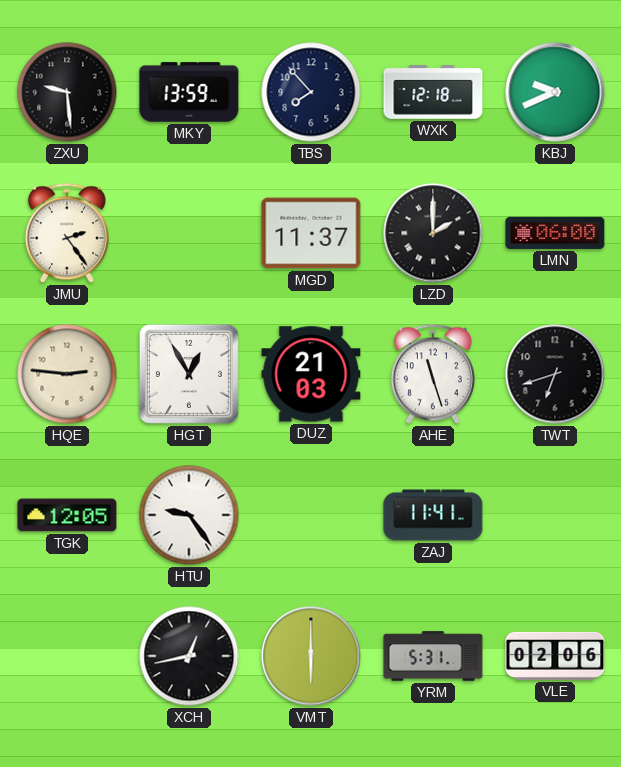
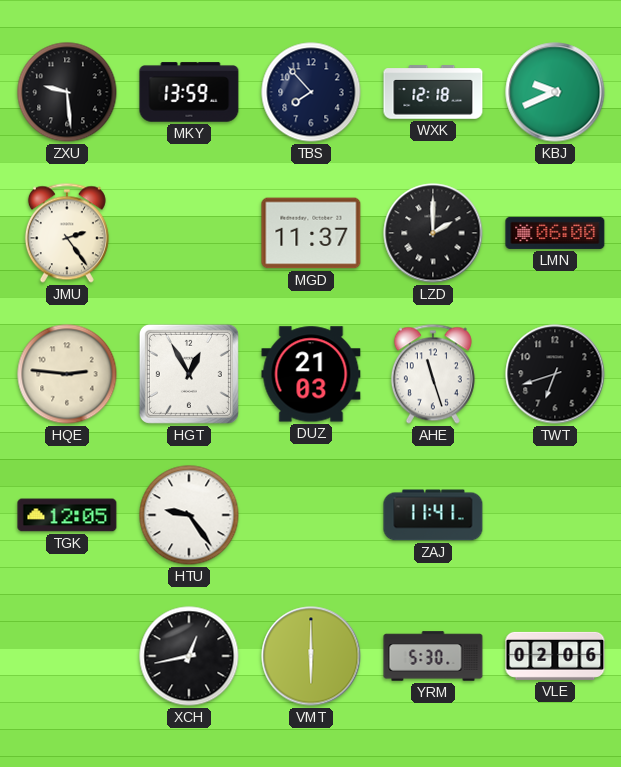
YRM: 5:31 -> 5:30
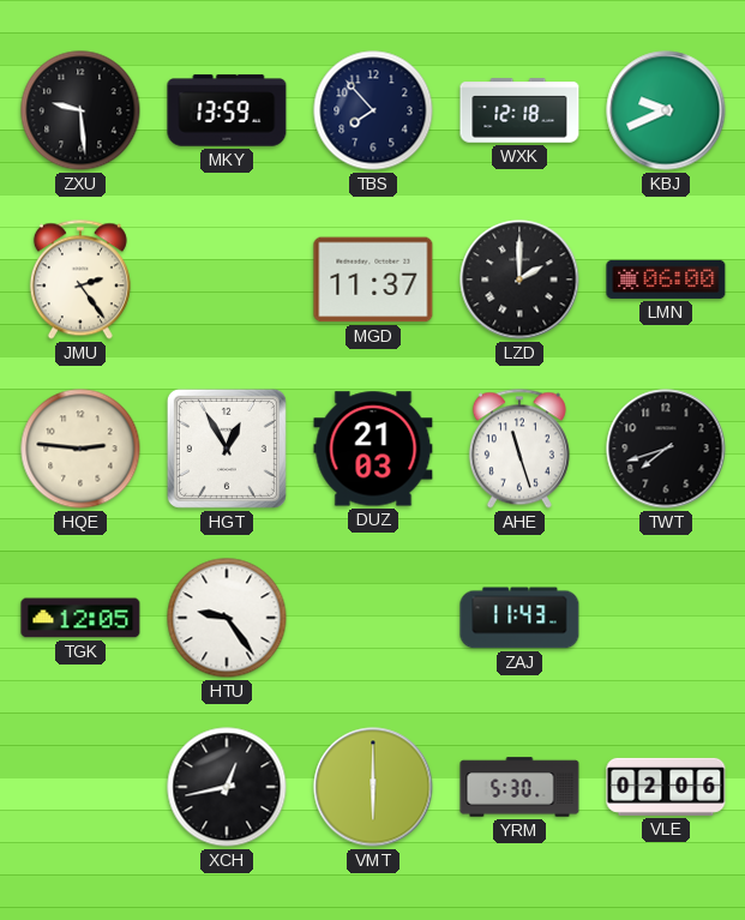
TWT: 6:42 -> 7:42
ZAJ: 11:41 -> 11:43
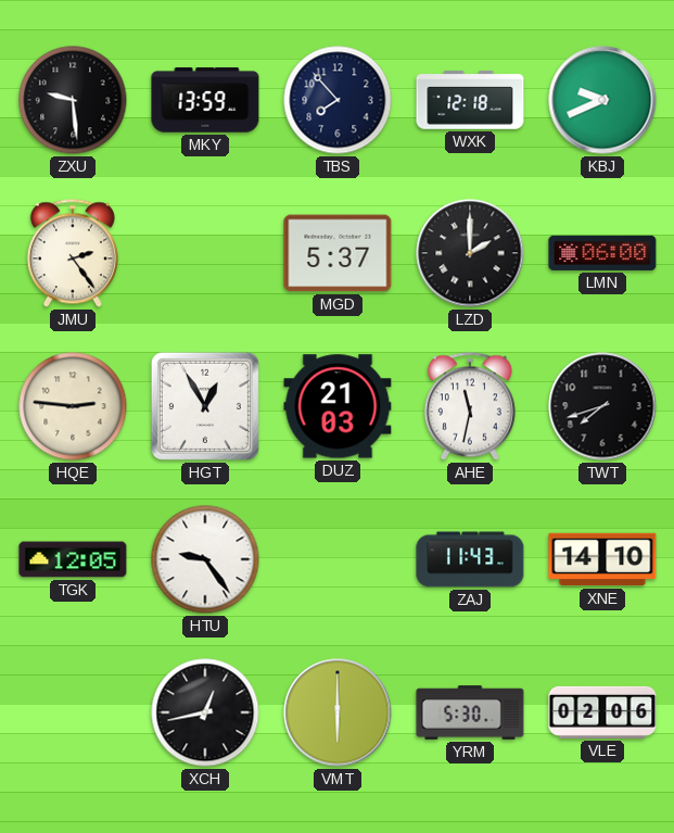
MGD: 11:37 -> 5:37
AHE: 11:27 -> 11:32
XNE: none -> 14:10
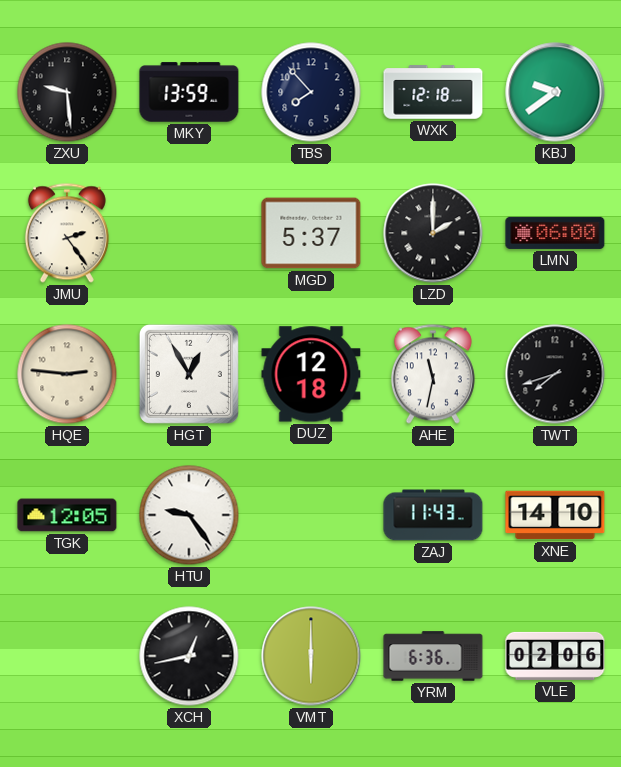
KBJ: 9:41 -> 9:39
DUZ: 21:03 -> 12:18
YRM: 5:30 -> 6:36
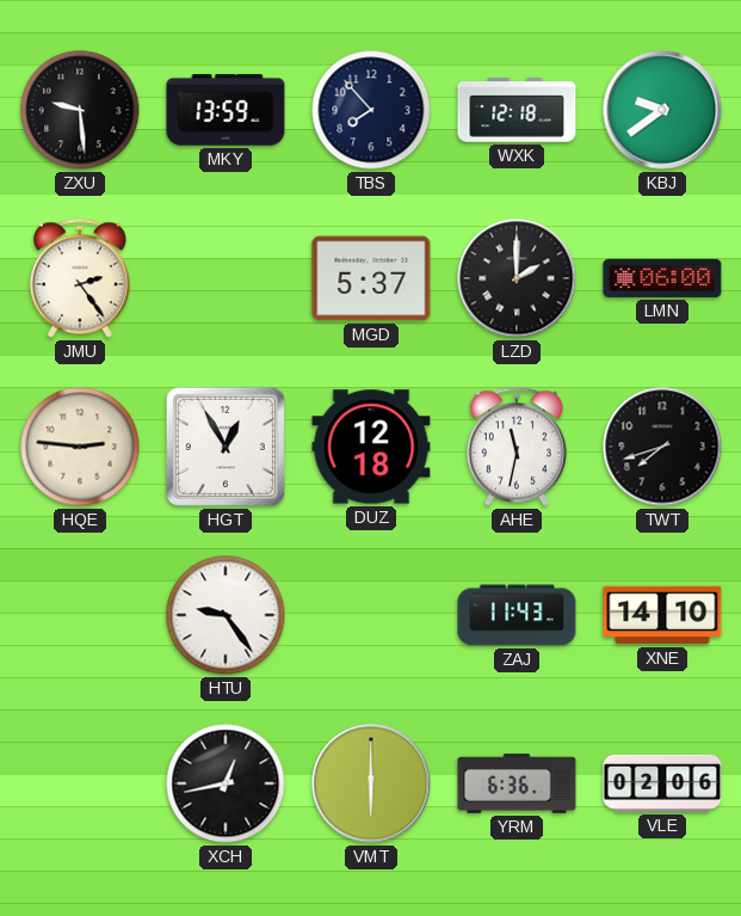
TGK: 12:05 -> none
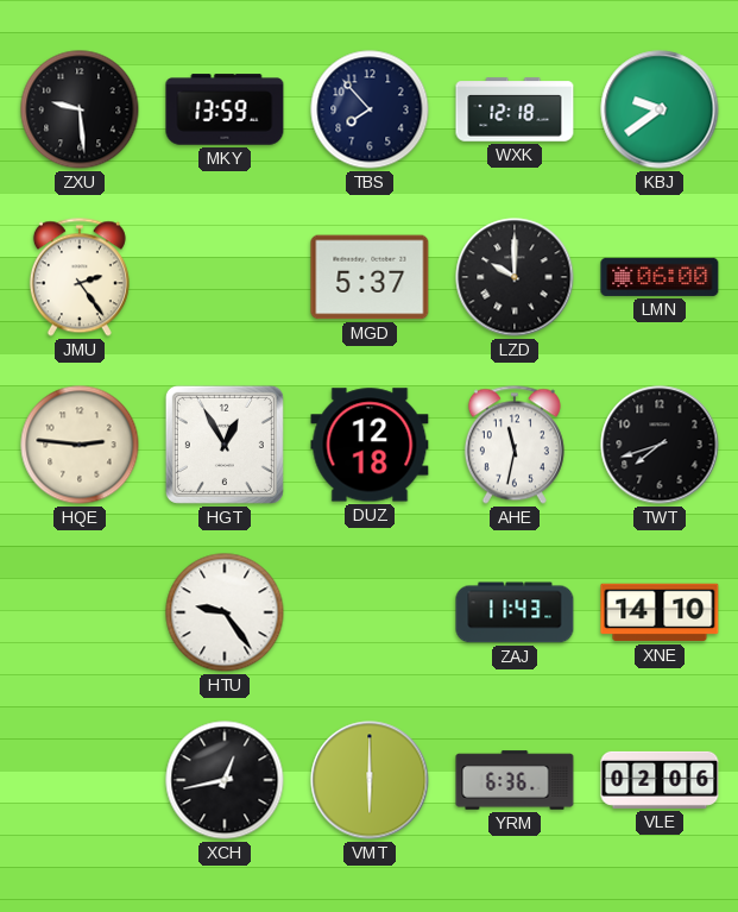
LZD: 2:00 -> 10:00
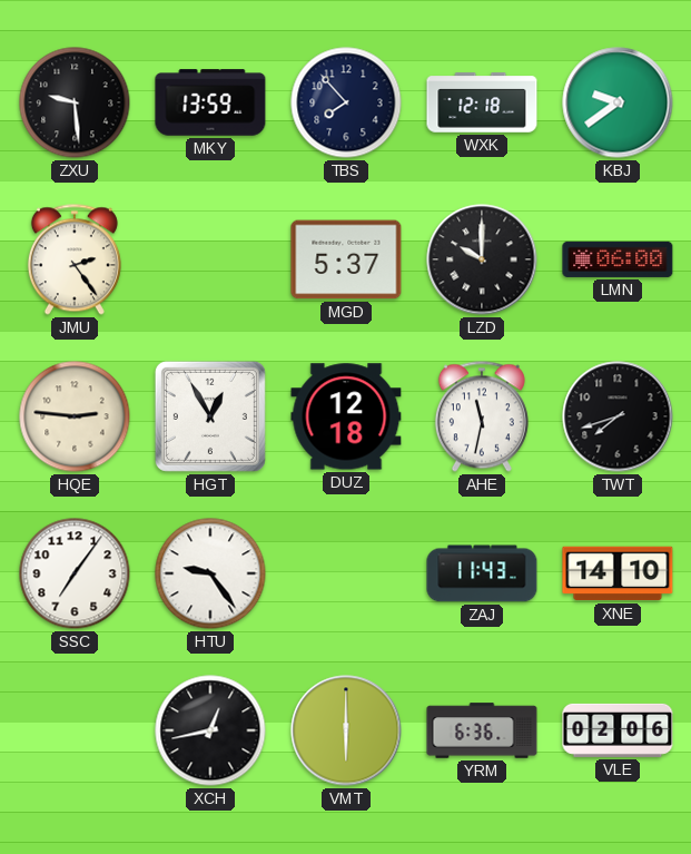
SSC: none -> 7:06
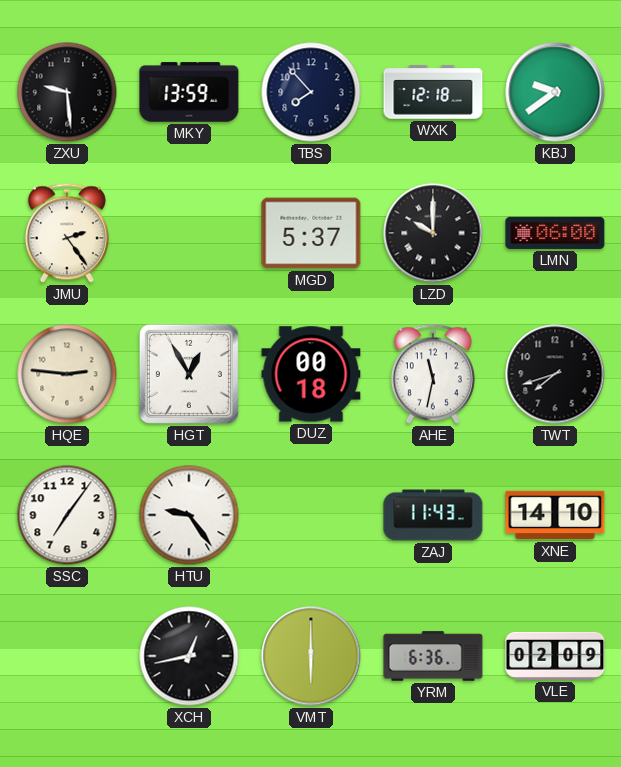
DUZ: 12:18 -> 00:18
VLE: 02:06 -> 02:09
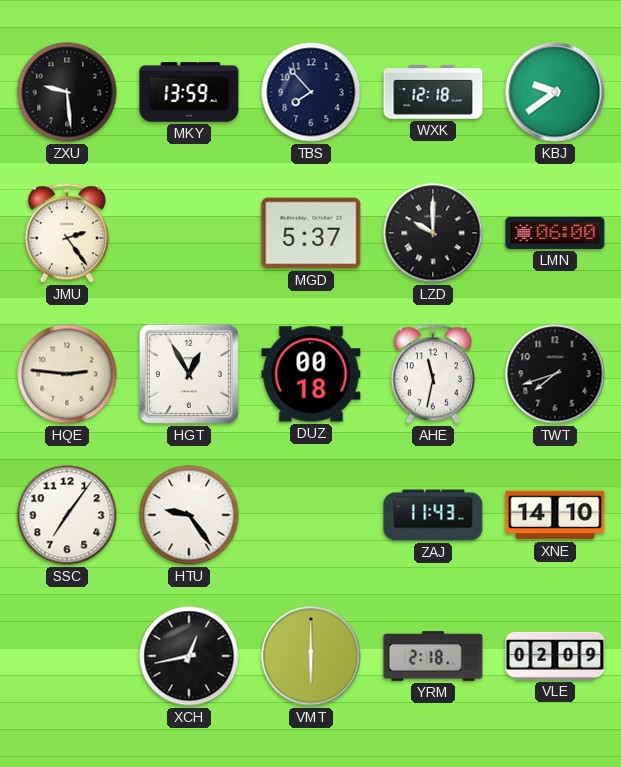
YRM: 6:36 -> 2:18
